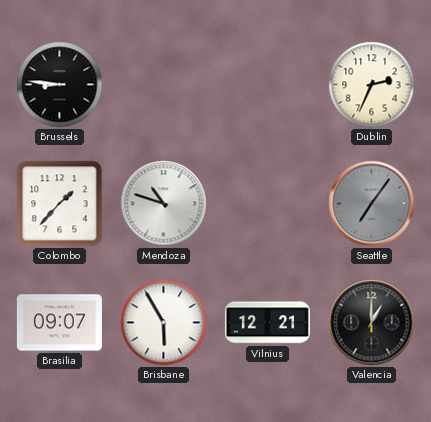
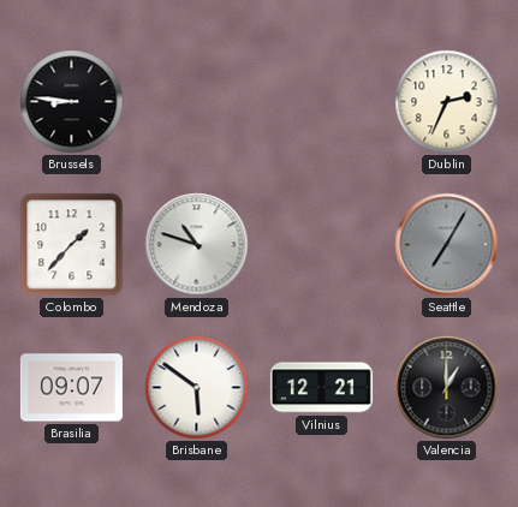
Seattle: 7:06 -> 7:05
Brisbane: 5:55 -> 5:51
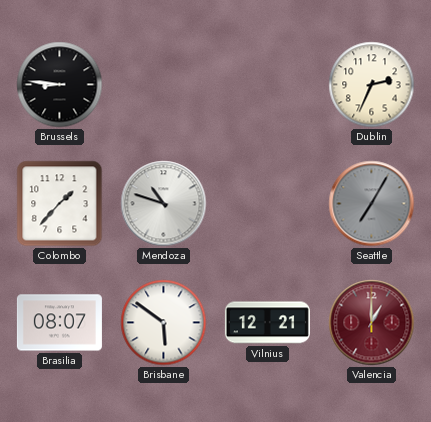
Brasilia: 09:07 -> 08:07
Valencia dial: black -> burgundy
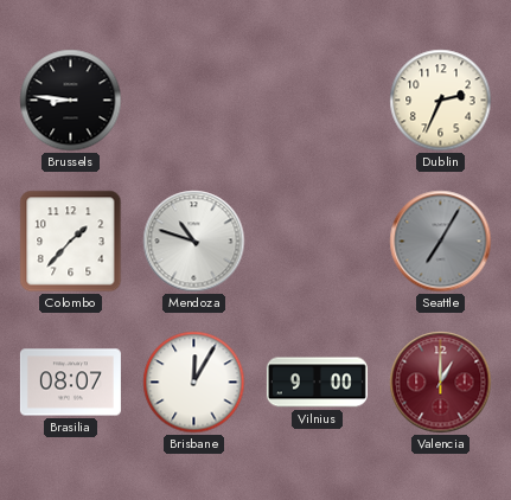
Brisbane: 5:51 -> 12:05
Vilnius: 12:21 -> 9:00
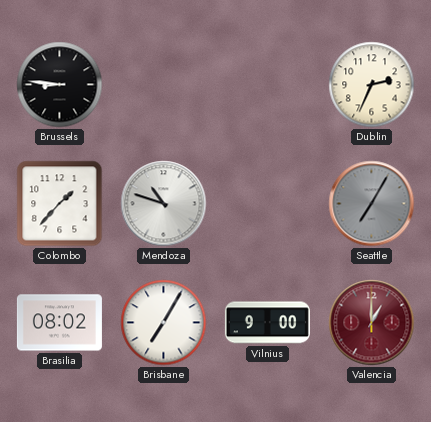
Brasilia: 08:07 -> 08:02
Brisbane: 12:05 -> 7:05
